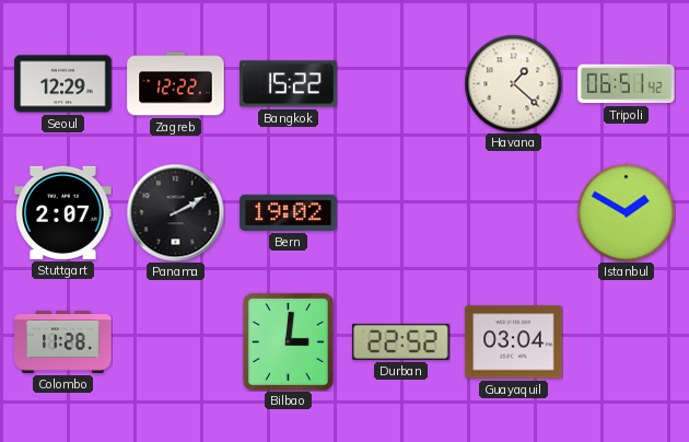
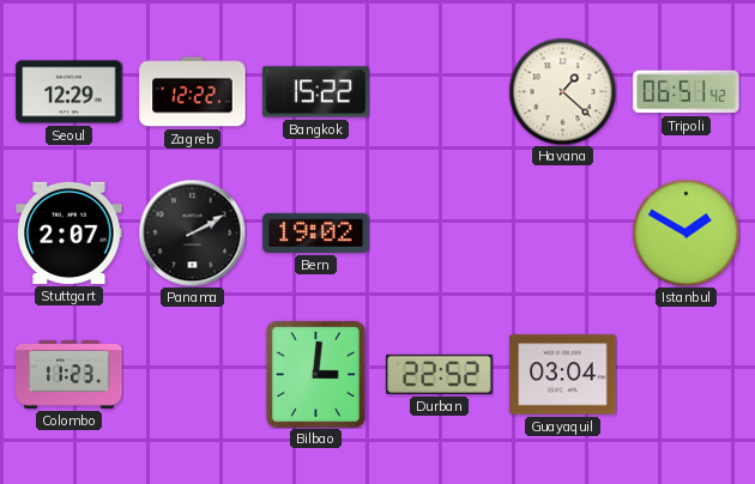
Colombo: 11:28 -> 11:23
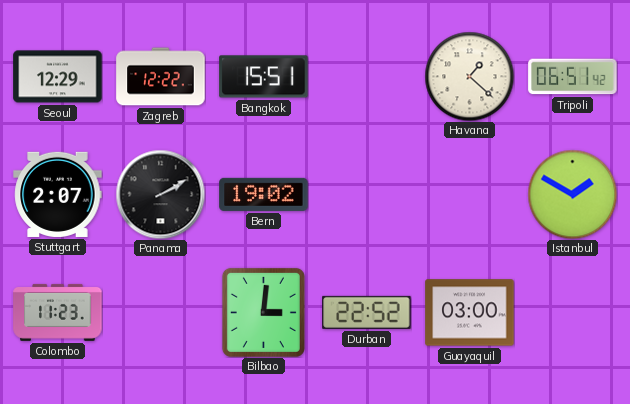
Bangkok: 15:22 -> 15:51
Guayaquil: 03:04 -> 03:00
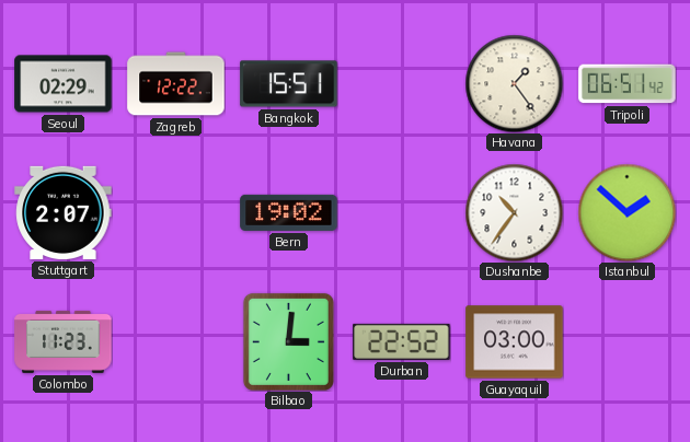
Seoul: 12:29 -> 02:29
Havana: 1:22 -> 1:24
Panama: 2:10 -> none
Dushanbe: none -> 10:36
Istanbul: 1:50 -> 1:52
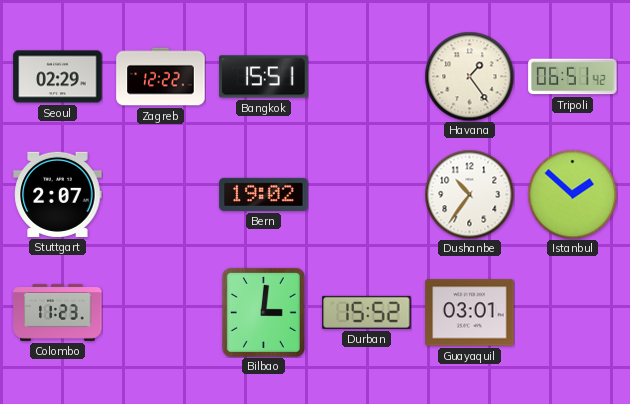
Durban: 22:52 -> 15:52
Guayaquil: 03:00 -> 03:01
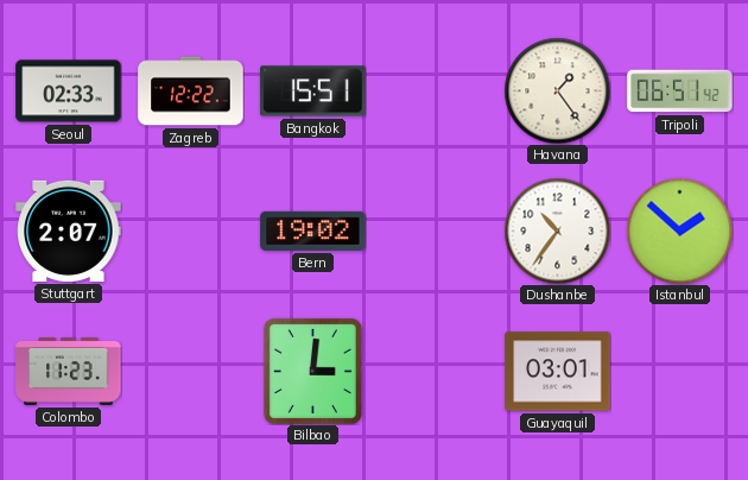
Seoul: 02:29 -> 02:33
Durban: 15:52 -> none
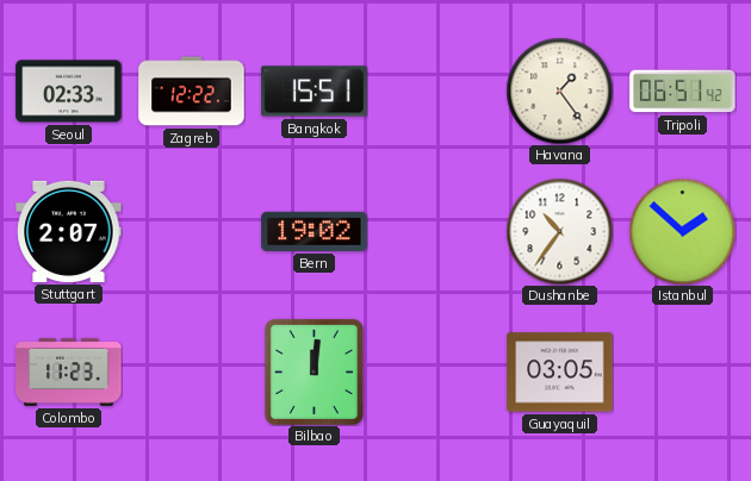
Bilbao: 3:01 -> 12:01
Guayaquil: 03:01 -> 03:05
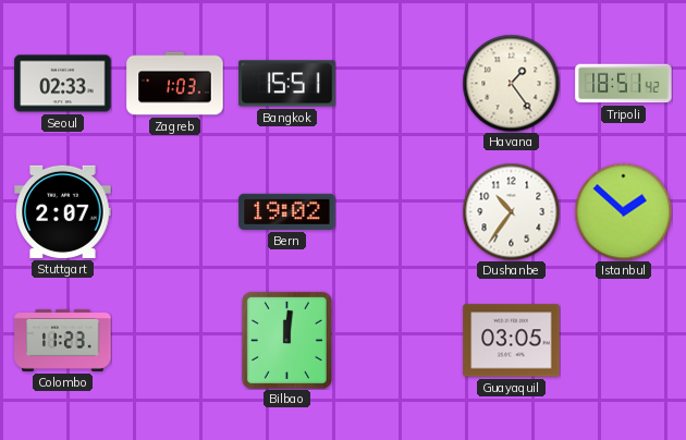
Zagreb: 12:22 -> 1:03
Tripoli: 06:51 -> 18:51
